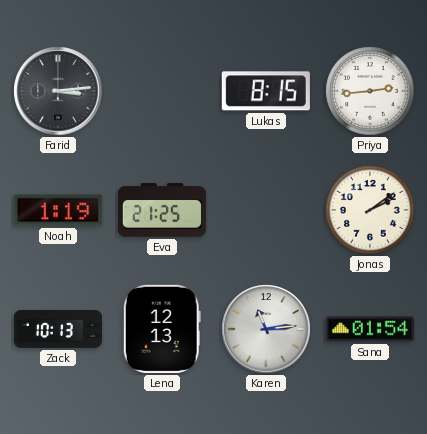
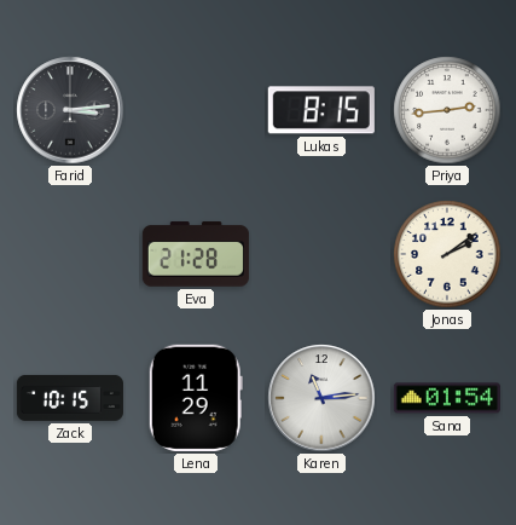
Noah: 1:19 -> none
Eva: 21:25 -> 21:28
Zack: 10:13 -> 10:15
Lena: 12:13 -> 11:29
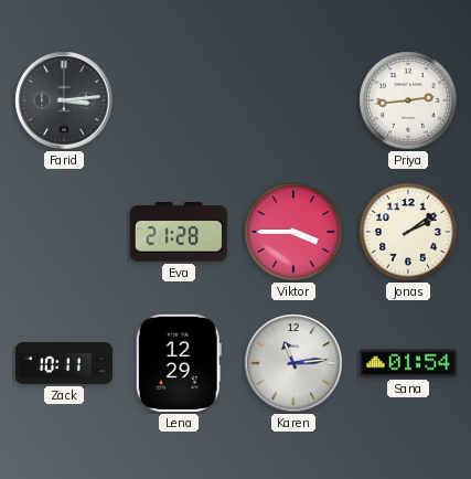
Lukas: 8:15 -> none
Viktor: none -> 3:45
Zack: 10:15 -> 10:11
Lena: 11:29 -> 12:29
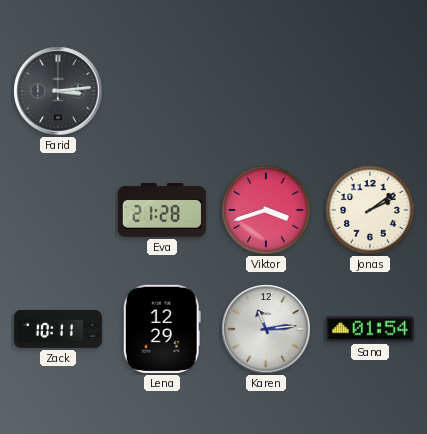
Priya: 2:44 -> none
Viktor: 3:45 -> 3:42
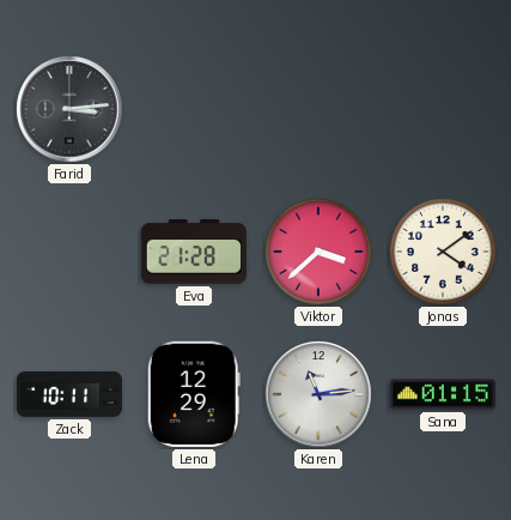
Viktor: 3:42 -> 3:38
Jonas: 2:09 -> 4:09
Sana: 01:54 -> 01:15
